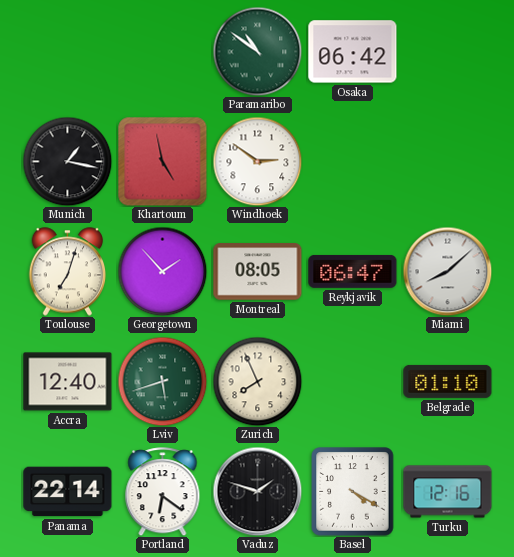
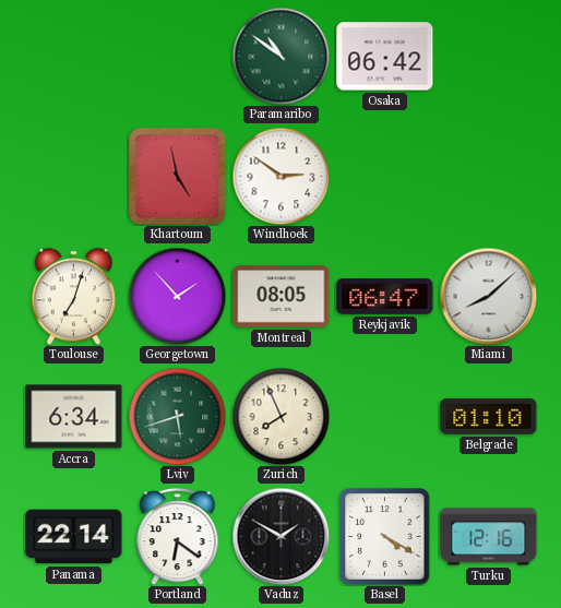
Munich: 1:17 -> none
Accra: 12:40 -> 6:34
Vaduz: 1:48 -> 1:50
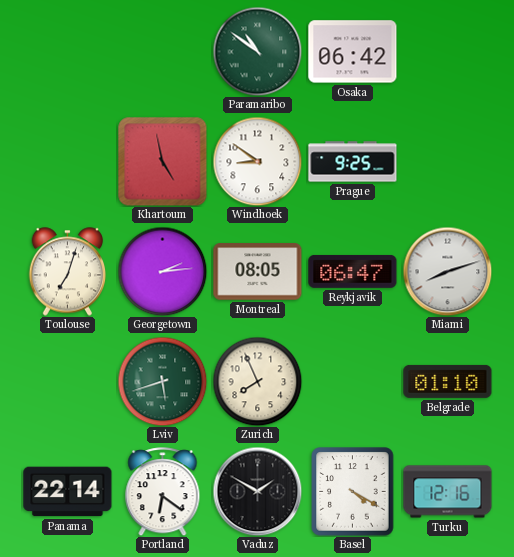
Windhoek: 2:51 -> 8:51
Prague: none -> 9:25
Georgetown: 1:53 -> 2:14
Miami: 8:08 -> 8:12
Accra: 6:34 -> none
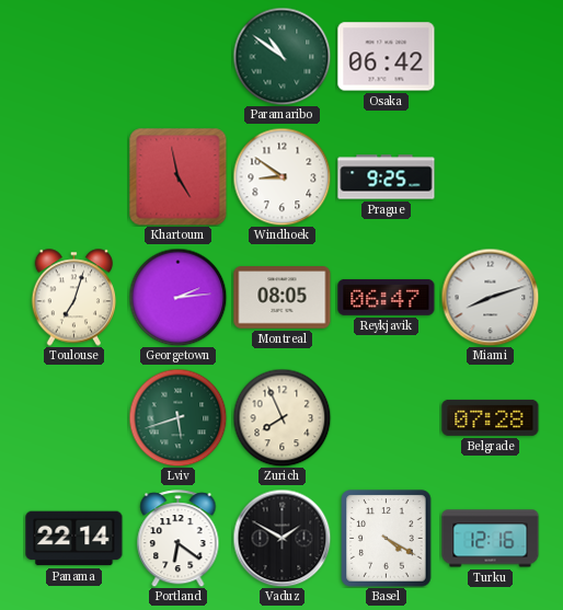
Belgrade: 01:10 -> 07:28
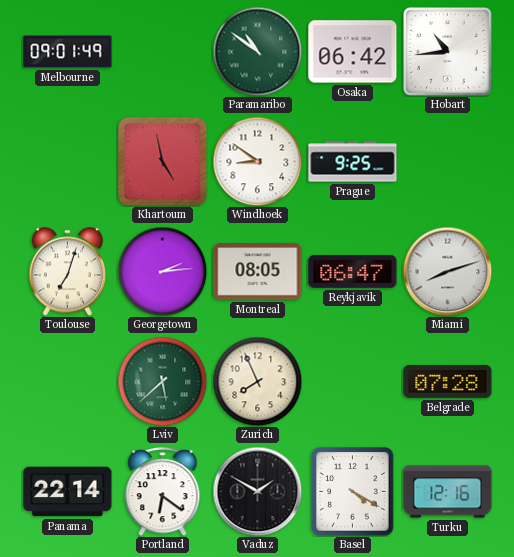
Melbourne: none -> 09:01
Hobart: none -> 10:44
Lviv: 5:42 -> 5:38
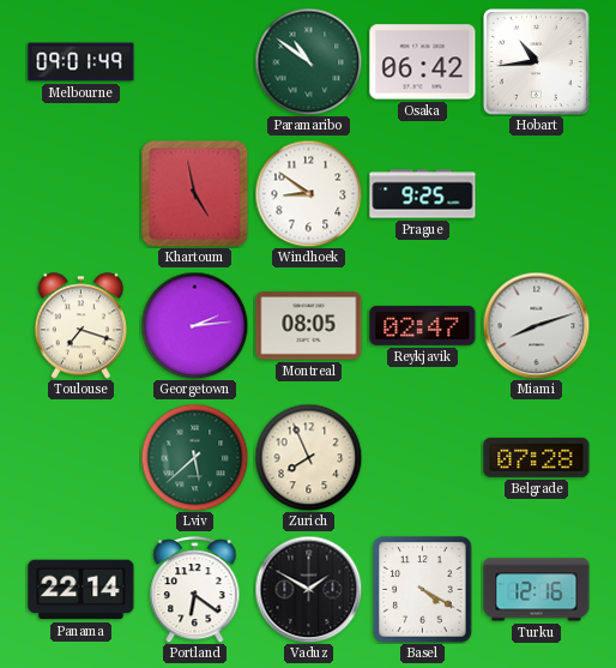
Toulouse: 7:03 -> 7:18
Reykjavik: 06:47 -> 02:47
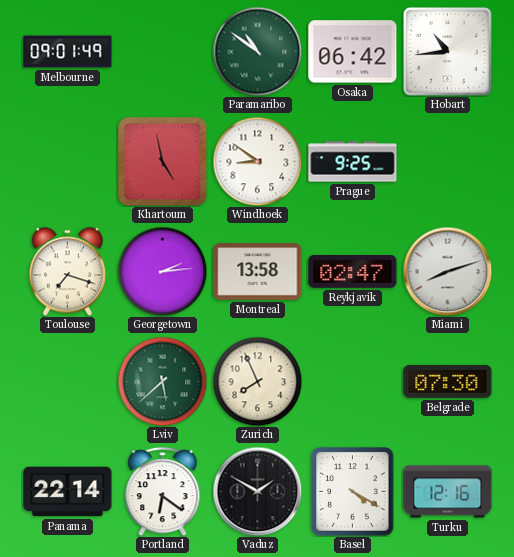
Montreal: 08:05 -> 13:58
Belgrade: 07:28 -> 07:30
